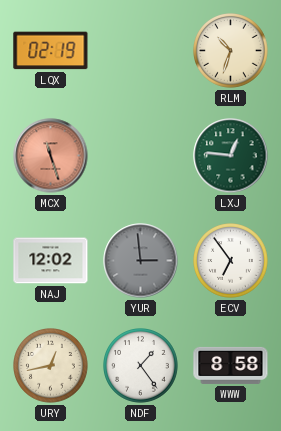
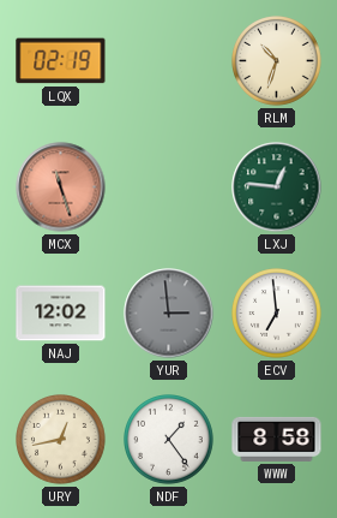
ECV: 6:54 -> 6:59
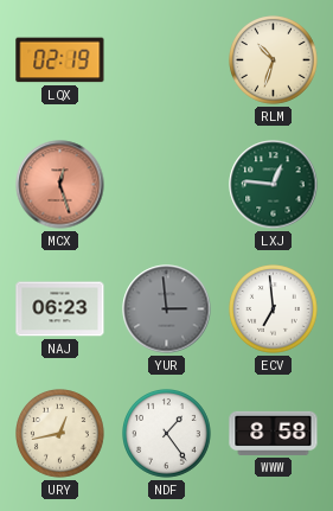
MCX: 11:27 -> 12:27
NAJ: 12:02 -> 06:23
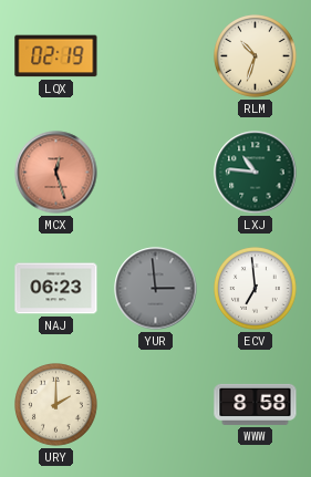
LXJ: 12:46 -> 10:46
URY: 12:43 -> 2:00
NDF: 1:24 -> none
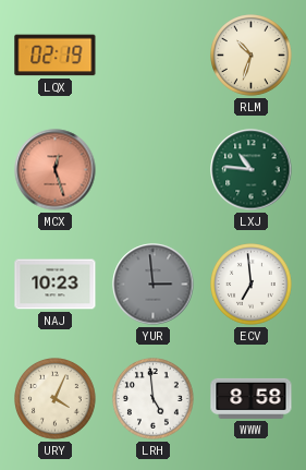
NAJ: 06:23 -> 10:23
URY: 2:00 -> 4:04
LRH: none -> 4:59
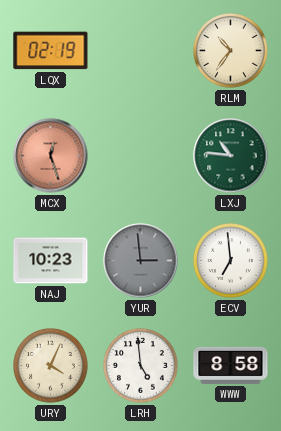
RLM: 10:33 -> 10:36
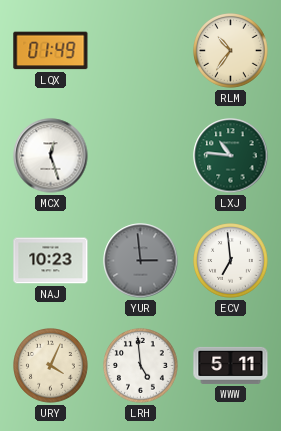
LQX: 02:19 -> 01:49
MCX dial: salmon -> white
WWW: 8:58 -> 5:11
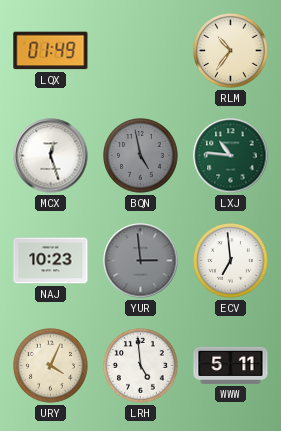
BQN: none -> 4:58
